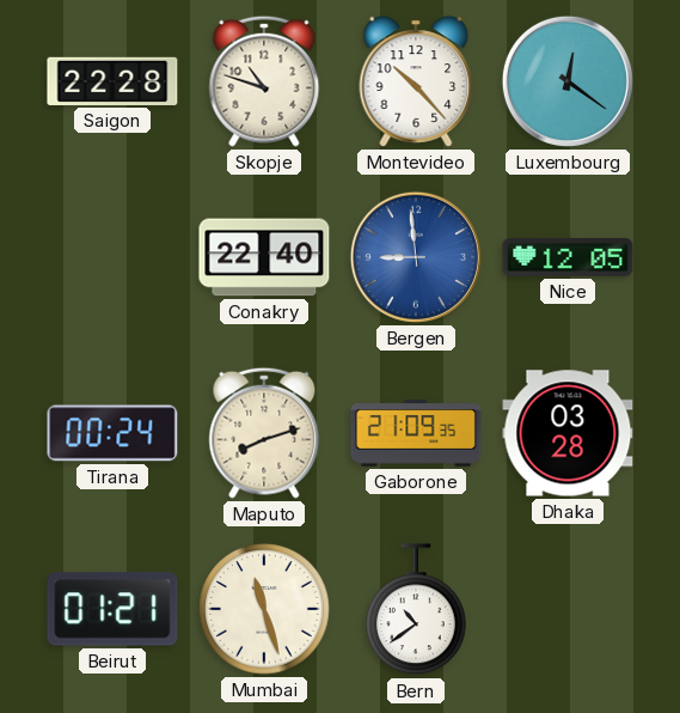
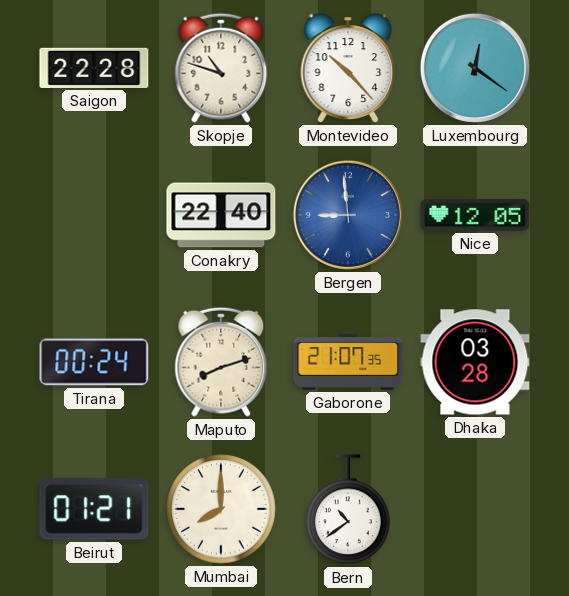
Gaborone: 21:09 -> 21:07
Mumbai: 11:27 -> 8:00
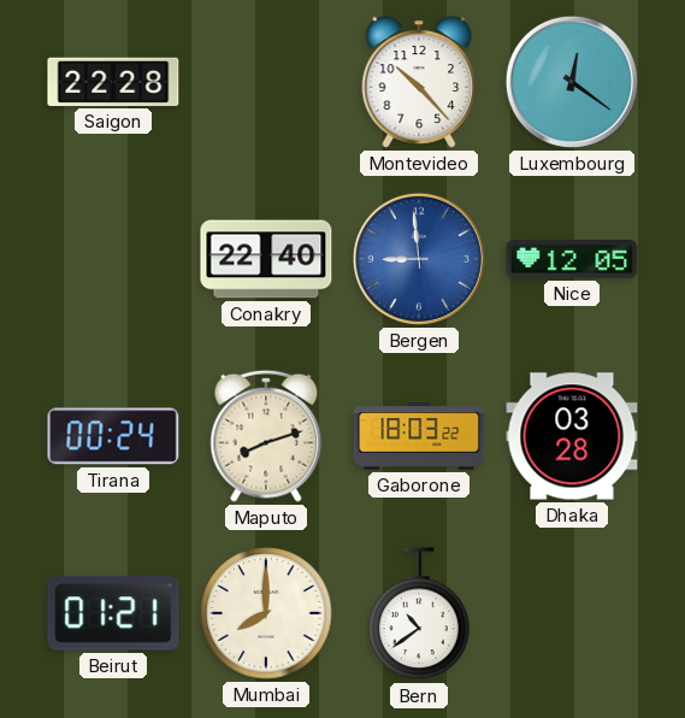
Skopje: 10:48 -> none
Gaborone: 21:07 -> 18:03
